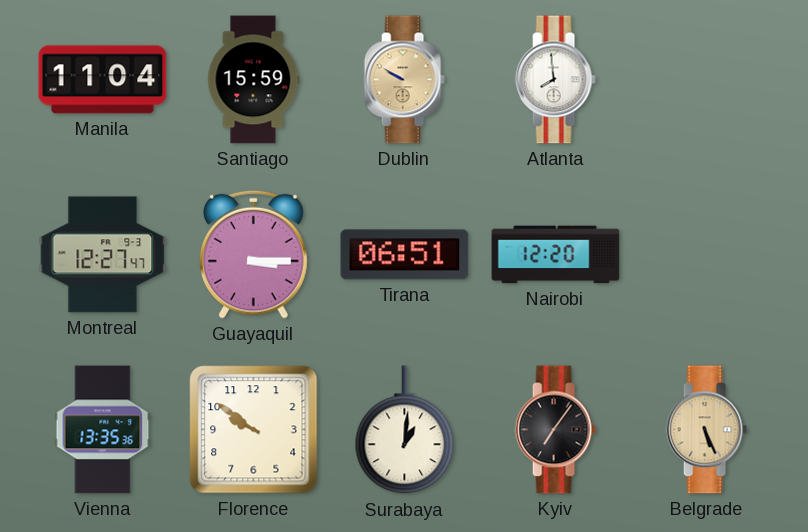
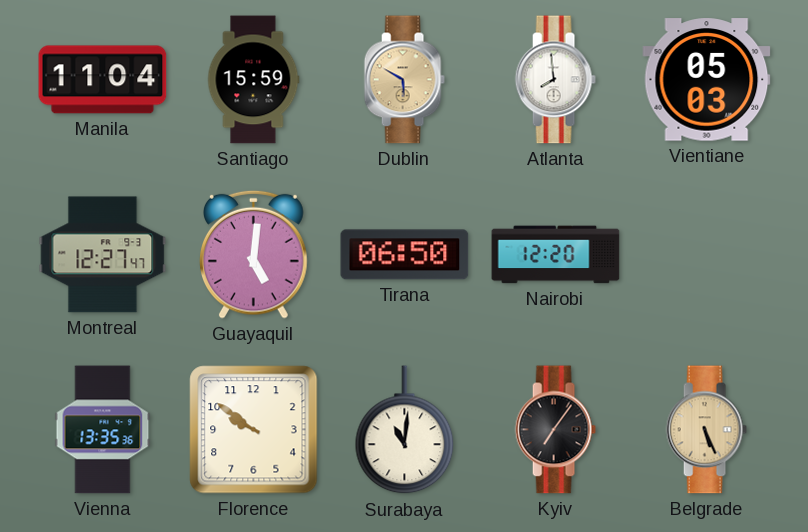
Dublin: 9:50 -> 5:50
Vientiane: none -> 05:03
Guayaquil: 3:15 -> 5:01
Tirana: 06:51 -> 06:50
Surabaya: 1:01 -> 11:01
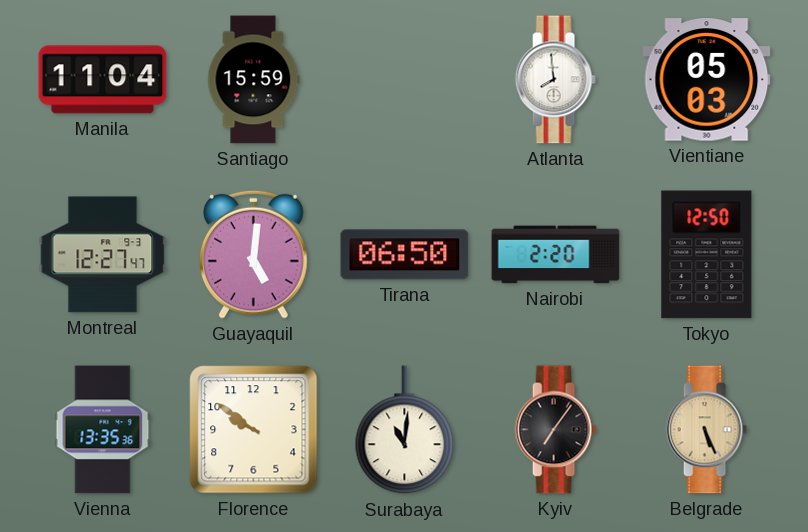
Dublin: 5:50 -> none
Nairobi: 12:20 -> 2:20
Tokyo: none -> 12:50
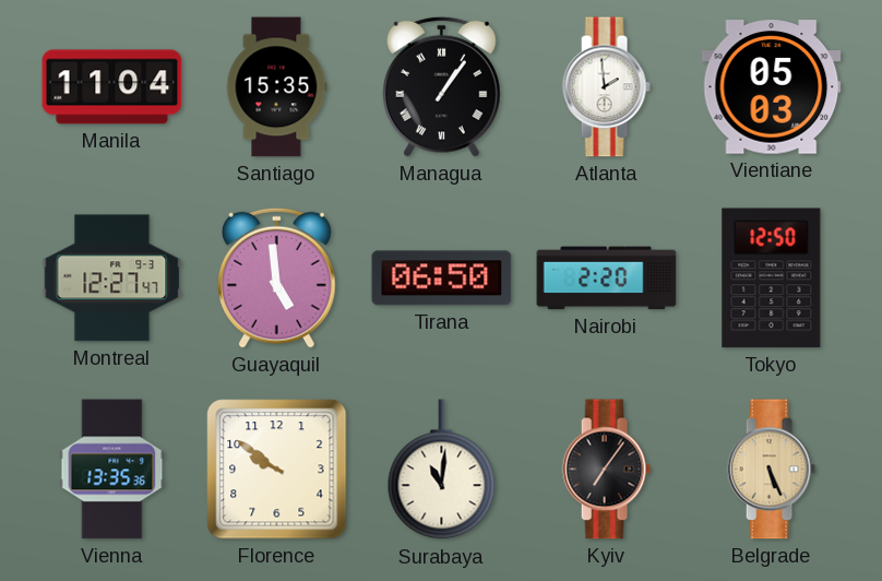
Santiago: 15:59 -> 15:35
Managua: none -> 1:06
Atlanta: 7:59 -> 1:59
Guayaquil: 5:01 -> 4:59
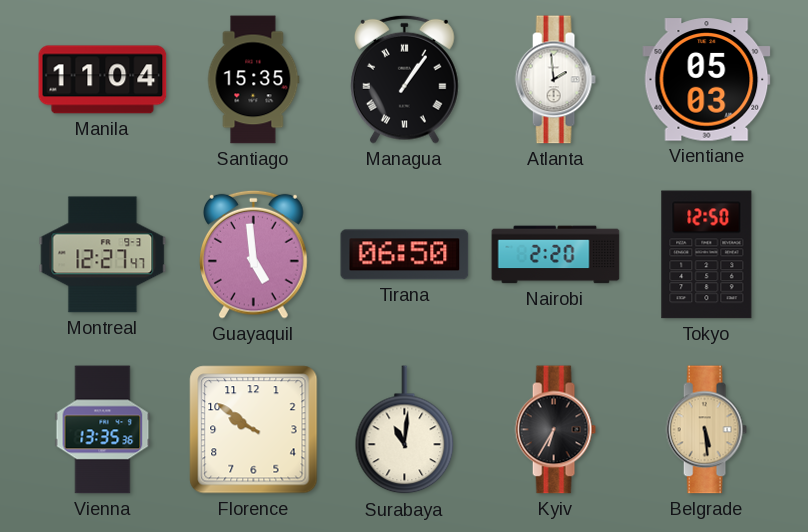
Kyiv: 7:06 -> 6:35
Belgrade: 5:26 -> 5:29
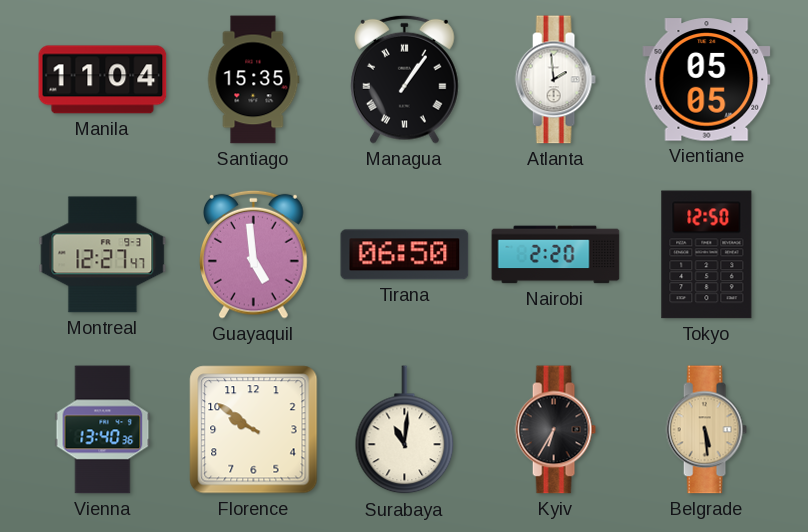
Vientiane: 05:03 -> 05:05
Vienna: 13:35 -> 13:40
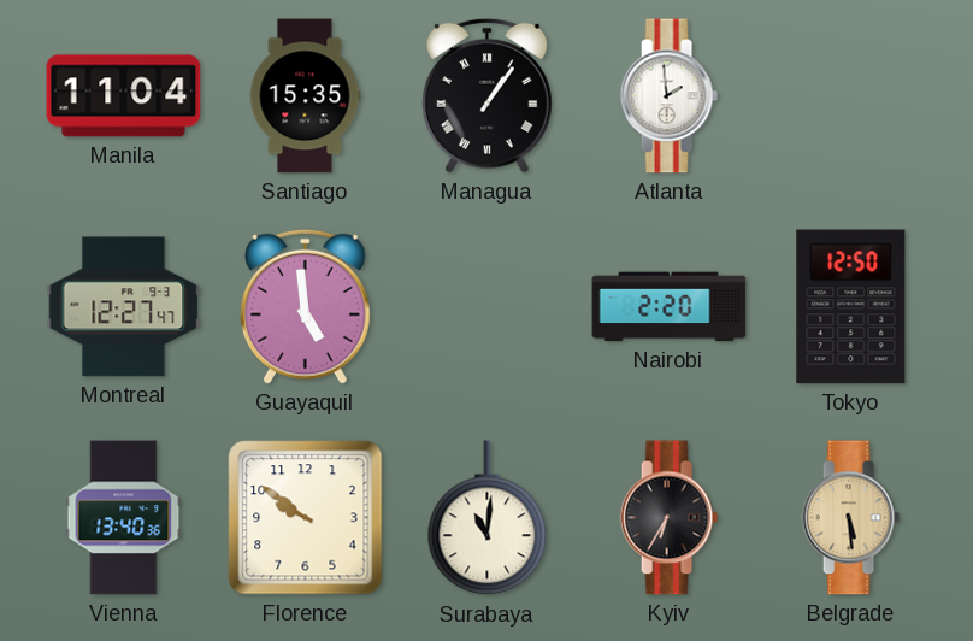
Vientiane: 05:05 -> none
Tirana: 06:50 -> none
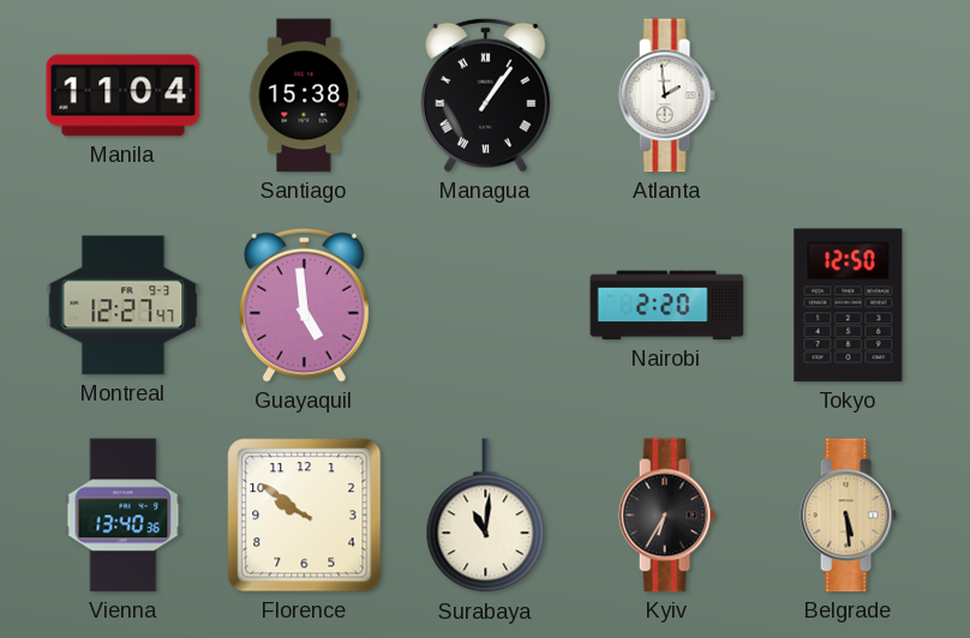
Santiago: 15:35 -> 15:38
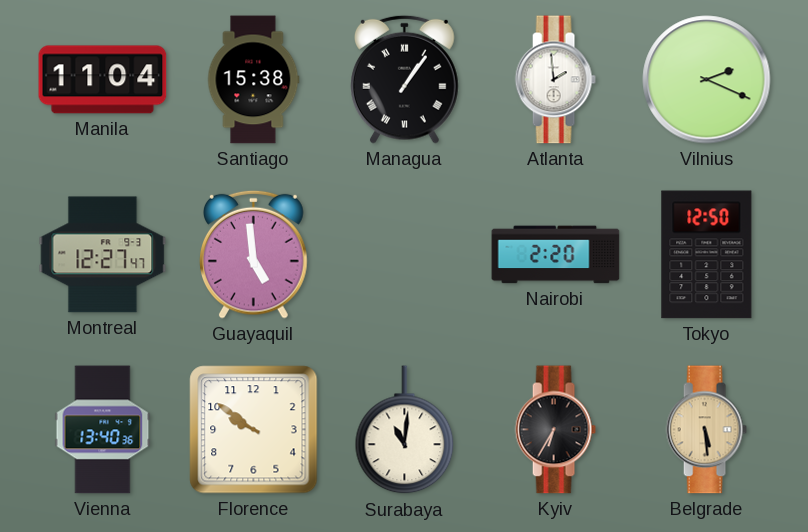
Vilnius: none -> 2:19
